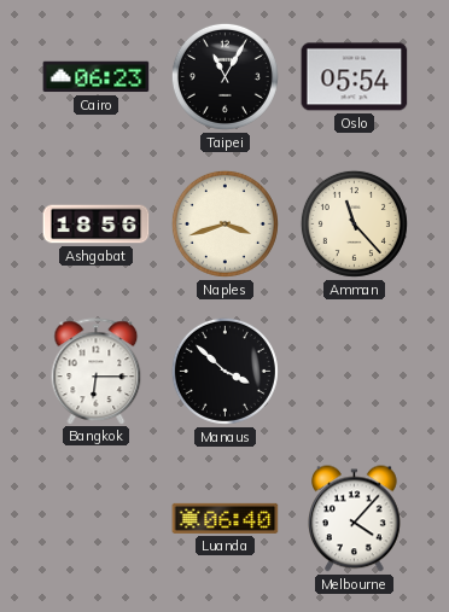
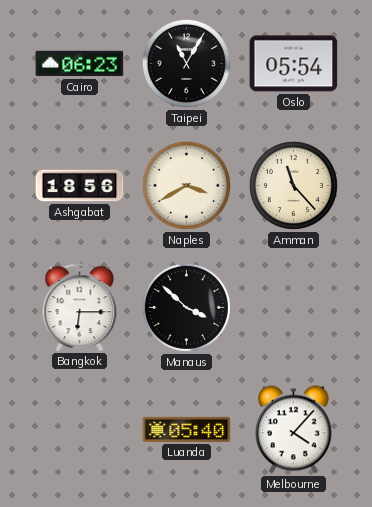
Naples: 3:42 -> 3:40
Luanda: 06:40 -> 05:40
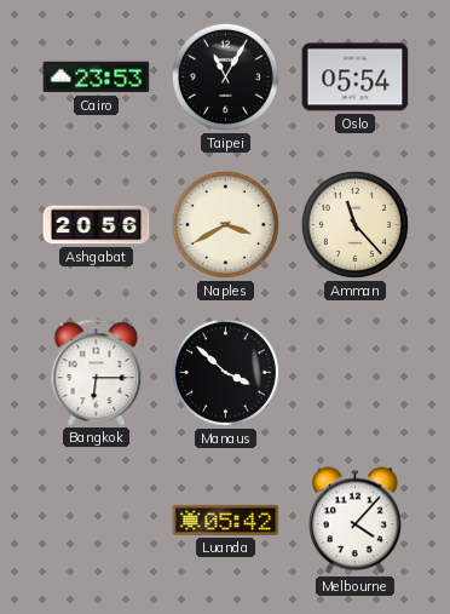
Cairo: 06:23 -> 23:53
Ashgabat: 18:56 -> 20:56
Luanda: 05:40 -> 05:42
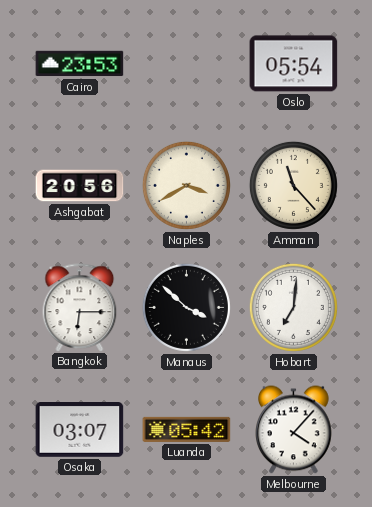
Taipei: 11:05 -> none
Hobart: none -> 7:01
Osaka: none -> 03:07
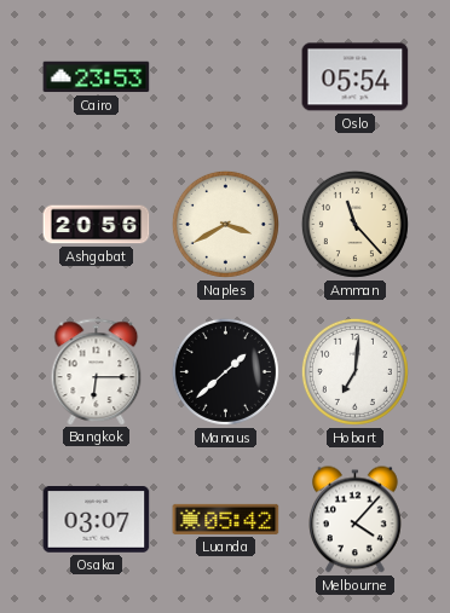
Manaus: 3:52 -> 1:38
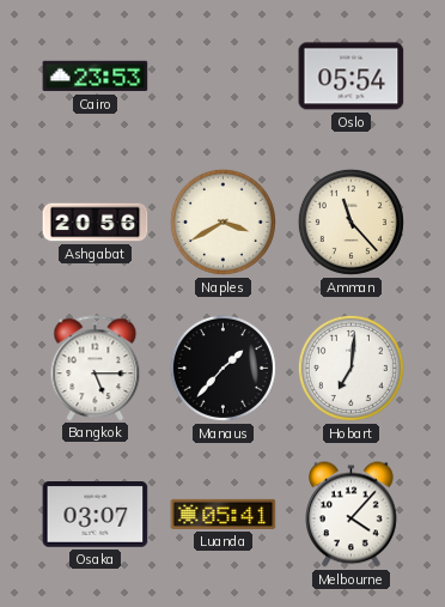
Bangkok: 6:15 -> 5:15
Manaus: 1:38 -> 1:37
Luanda: 05:42 -> 05:41
